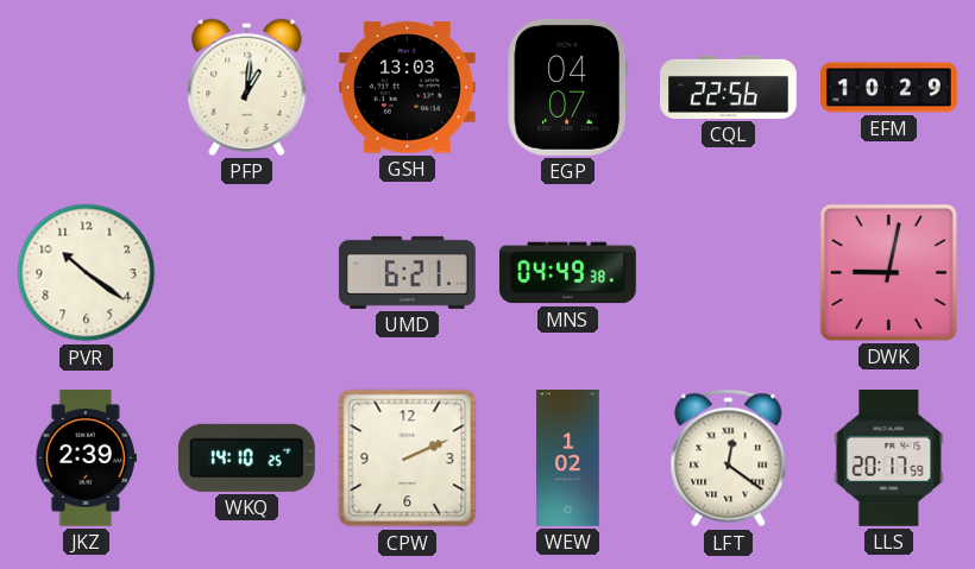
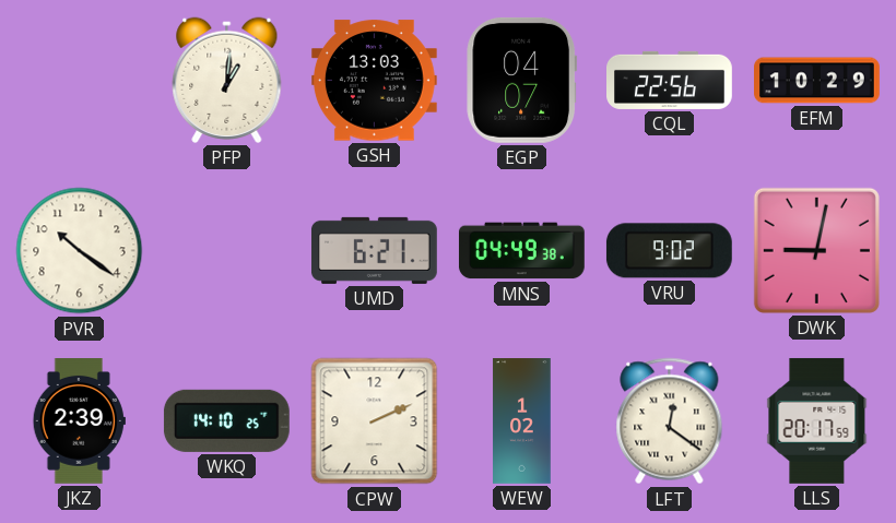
VRU: none -> 9:02
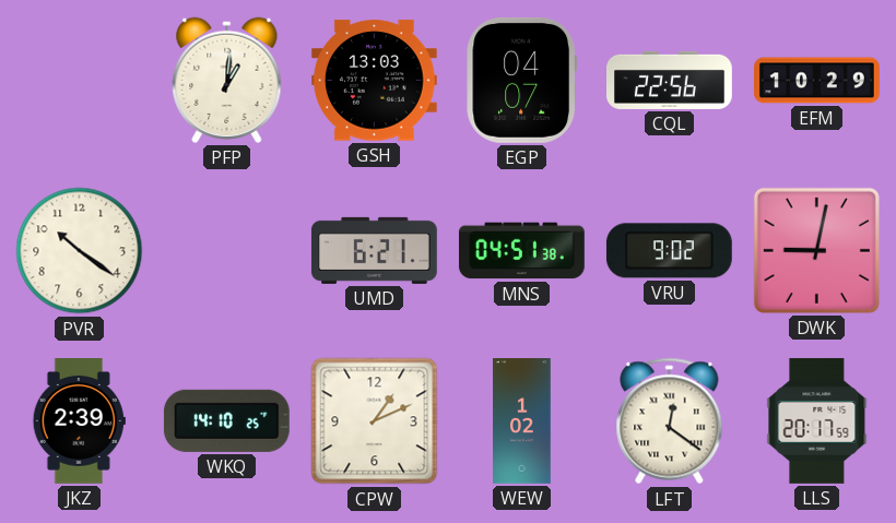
MNS: 04:49 -> 04:51
CPW: 2:11 -> 1:11
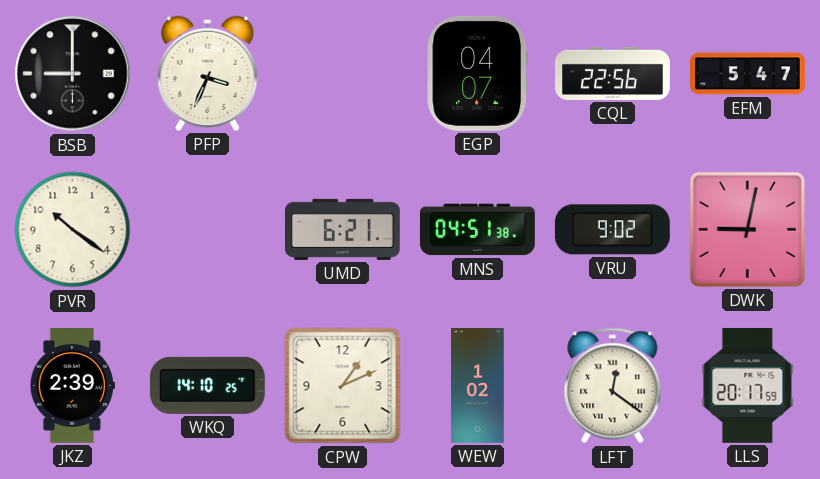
BSB: none -> 9:00
PFP: 1:01 -> 3:34
GSH: 13:03 -> none
EFM: 10:29 -> 5:47
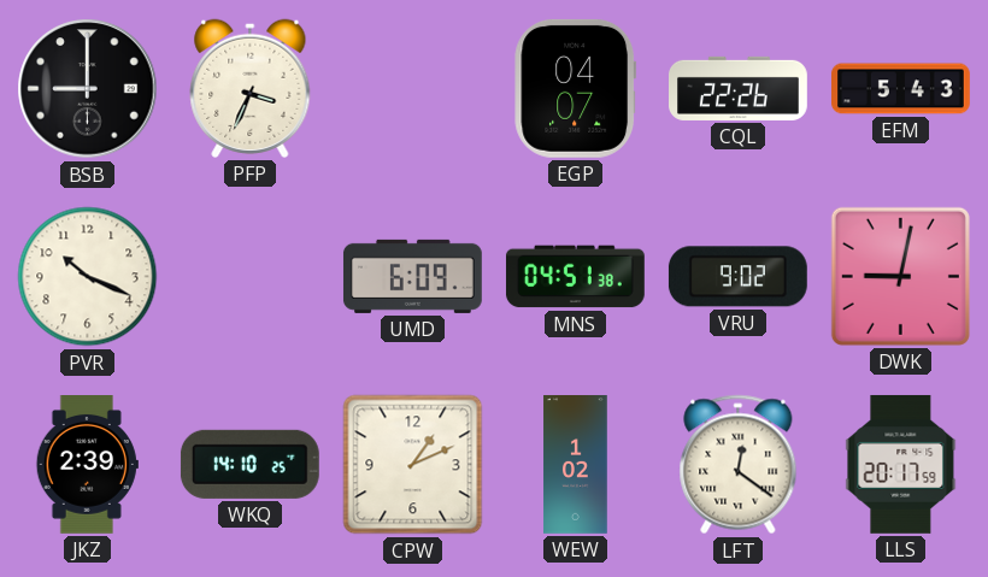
CQL: 22:56 -> 22:26
EFM: 5:47 -> 5:43
PVR: 10:21 -> 10:19
UMD: 6:21 -> 6:09
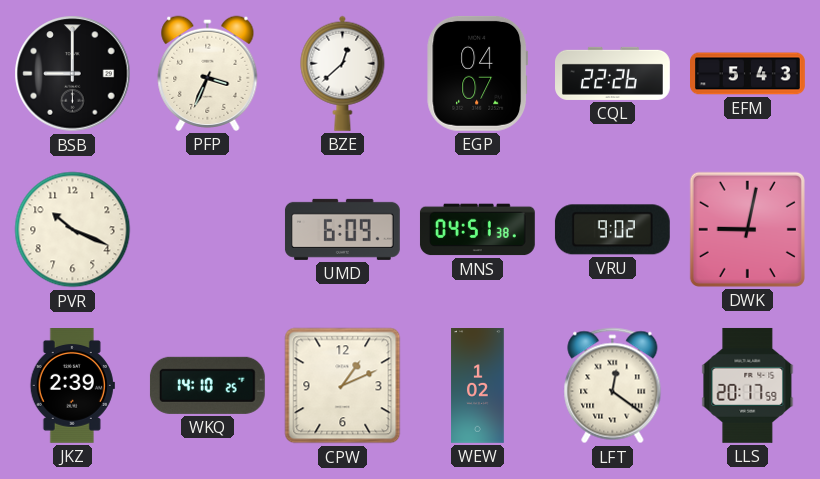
BZE: none -> 12:38
